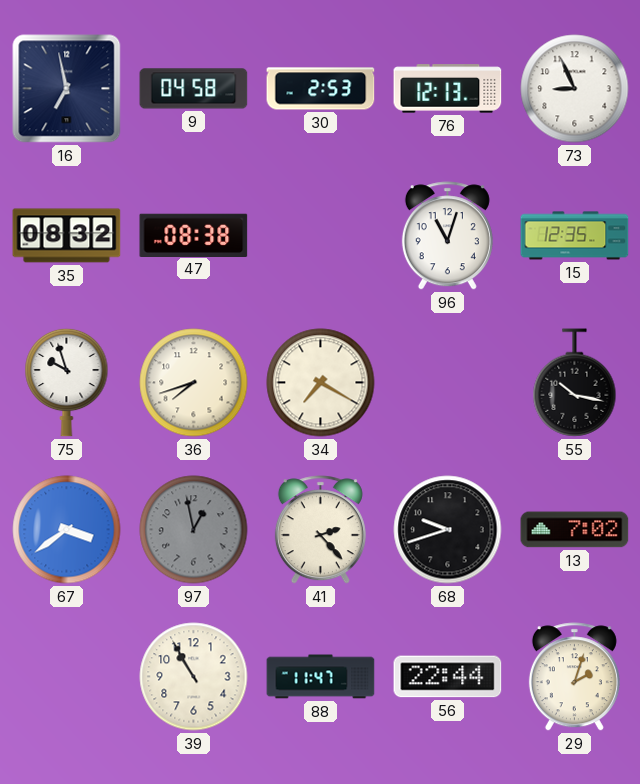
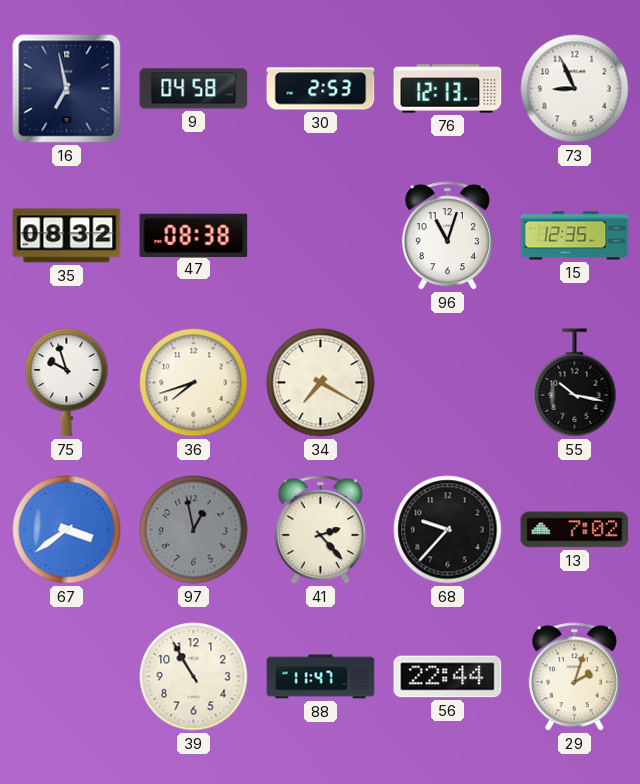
68: 9:42 -> 9:37
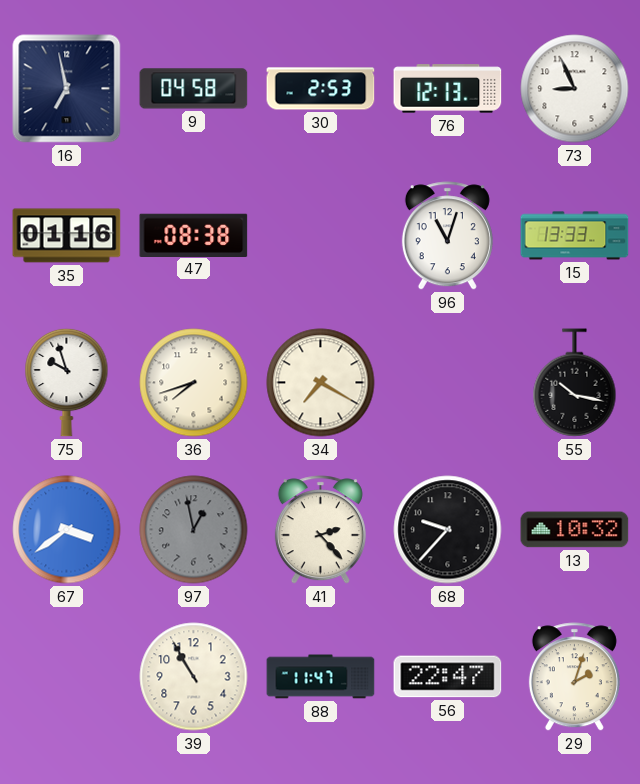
35: 08:32 -> 01:16
15: 12:35 -> 13:33
13: 7:02 -> 10:32
56: 22:44 -> 22:47
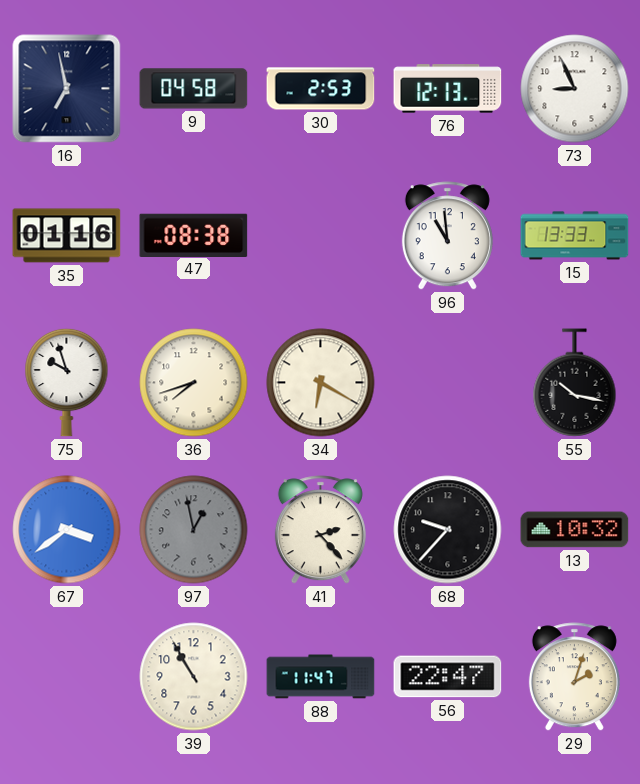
96: 11:03 -> 10:59
34: 7:20 -> 6:20
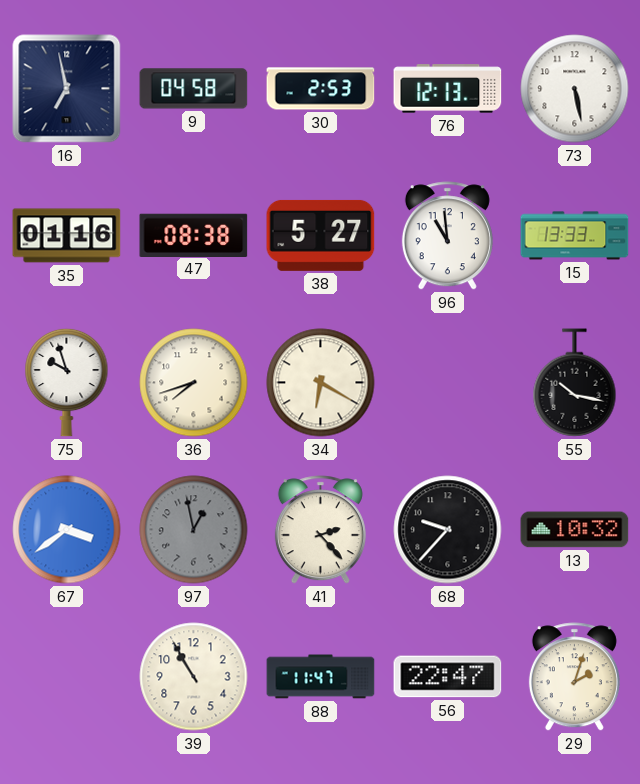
73: 8:56 -> 5:28
38: none -> 5:27
